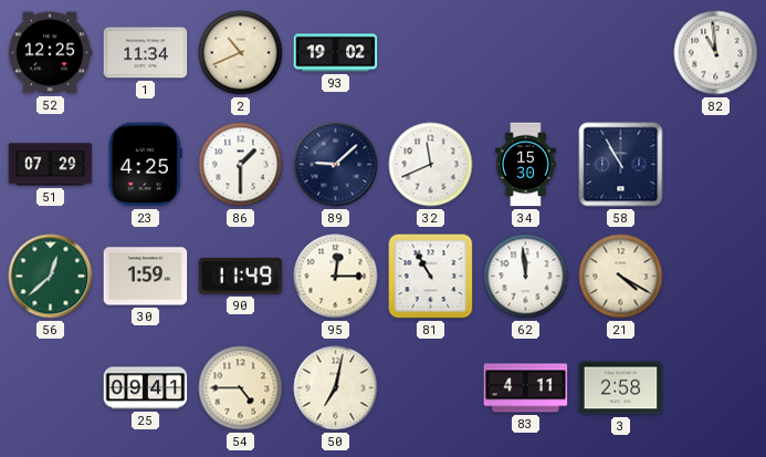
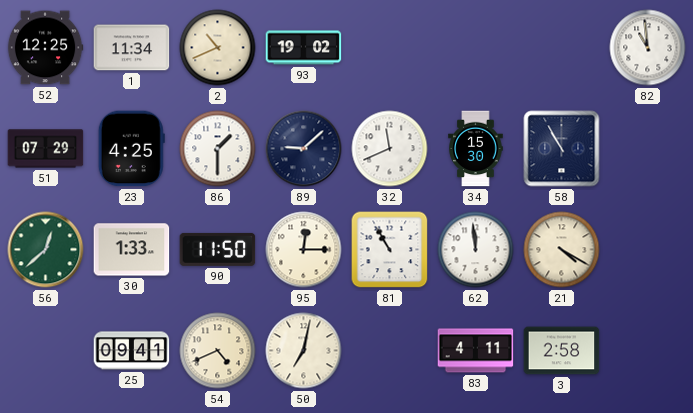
30: 1:59 -> 1:33
90: 11:49 -> 11:50
54: 4:45 -> 4:41
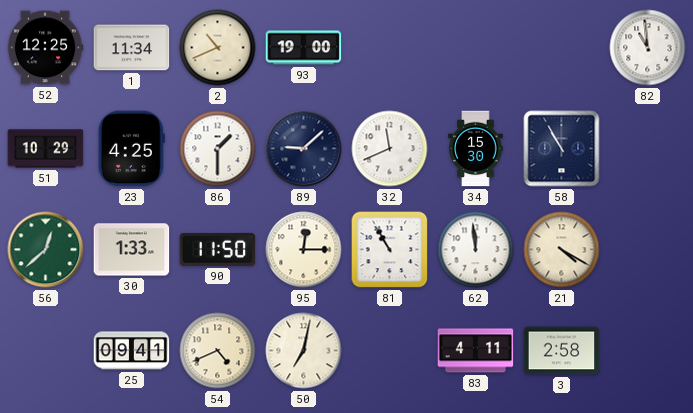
93: 19:02 -> 19:00
51: 07:29 -> 10:29
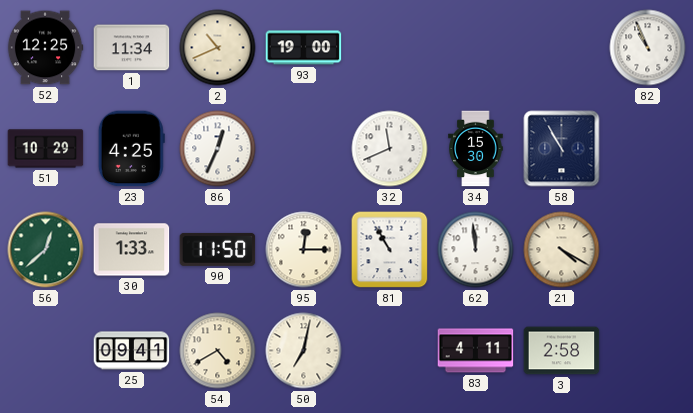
82: 10:59 -> 10:56
86: 1:30 -> 12:34
89: 9:08 -> none
54: 4:41 -> 4:40
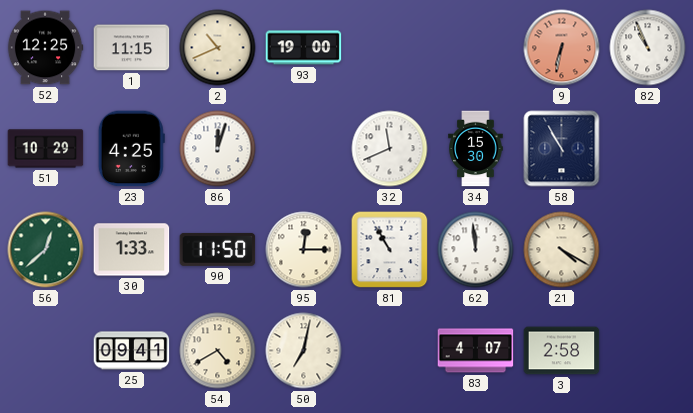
1: 11:34 -> 11:15
9: none -> 6:32
86: 12:34 -> 12:03
83: 4:11 -> 4:07
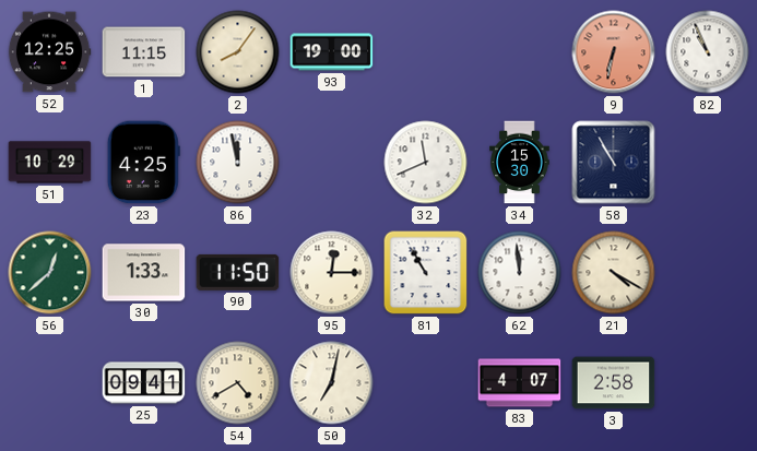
2: 10:41 -> 8:06
86: 12:03 -> 11:58
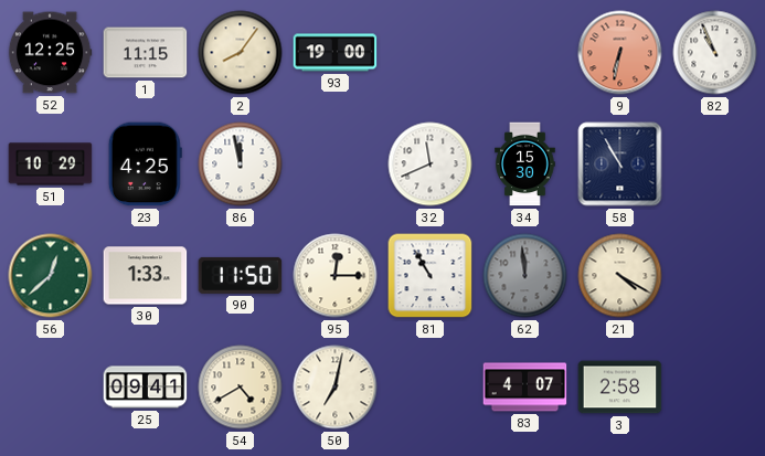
62 dial: white -> grey
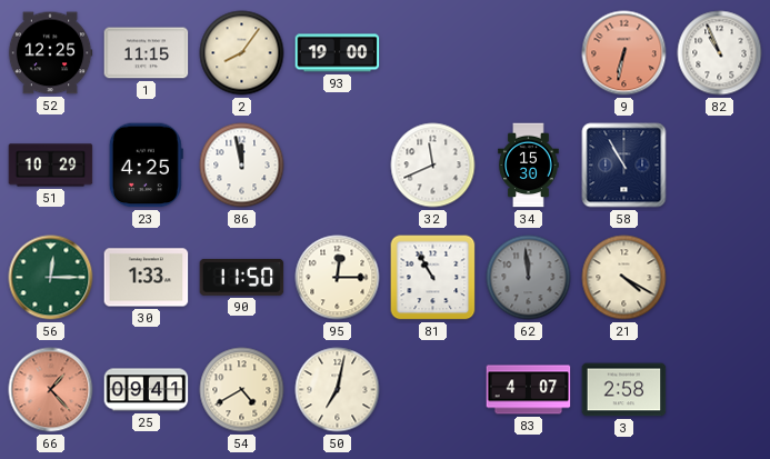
56: 12:38 -> 12:15
66: none -> 1:23
